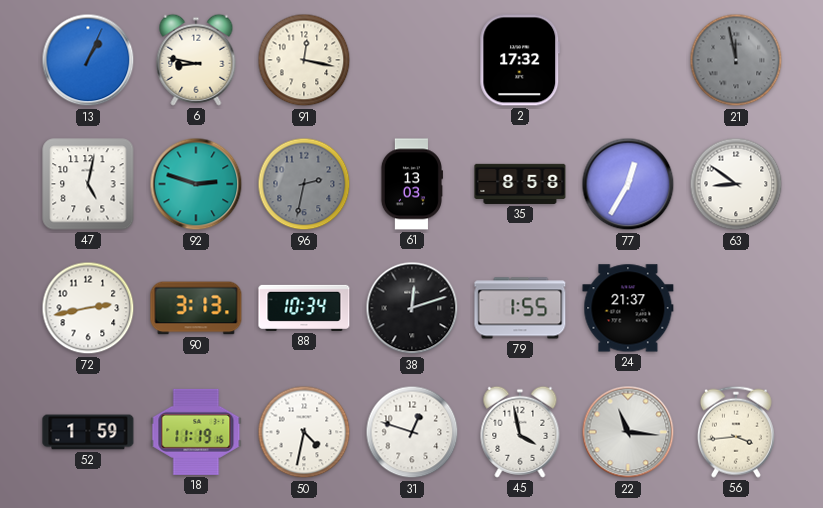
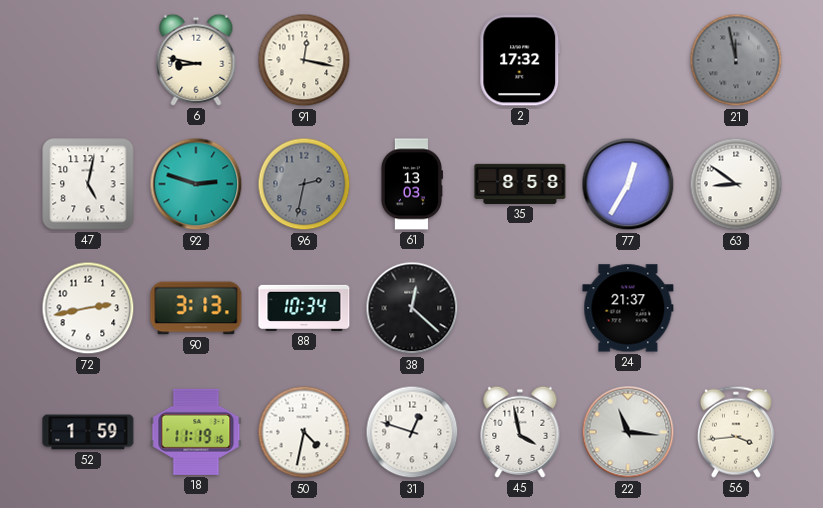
13: 1:04 -> none
38: 12:12 -> 12:22
79: 1:55 -> none
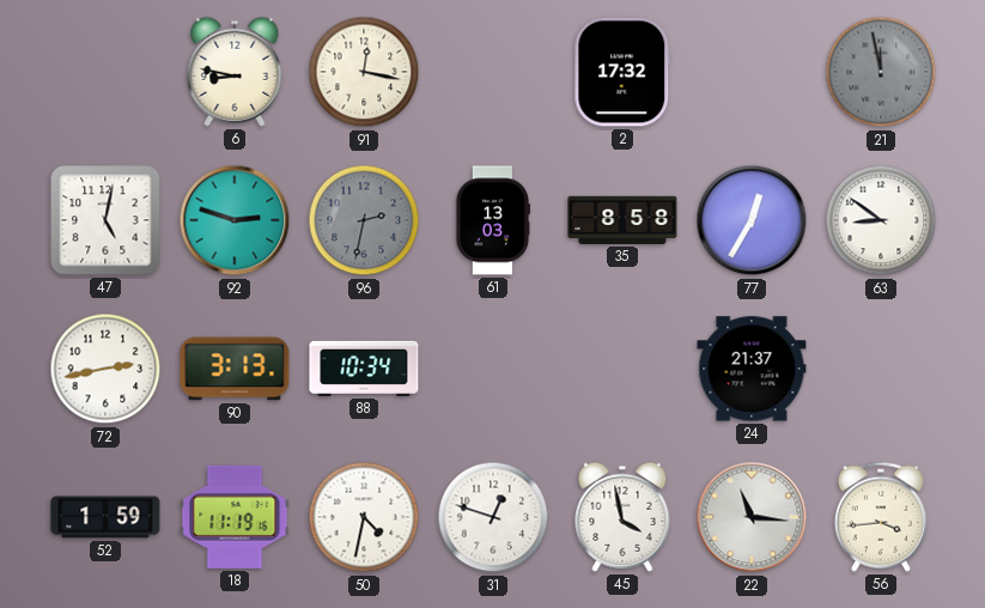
38: 12:22 -> none
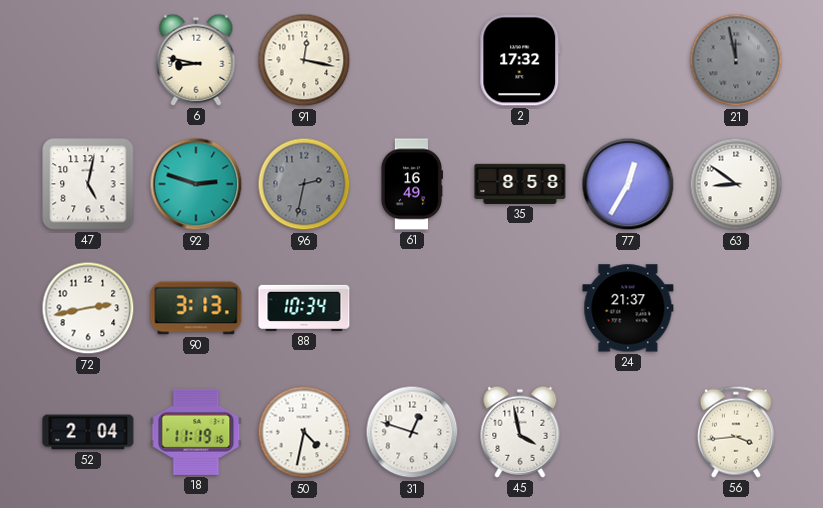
61: 13:03 -> 16:49
52: 1:59 -> 2:04
22: 11:16 -> none
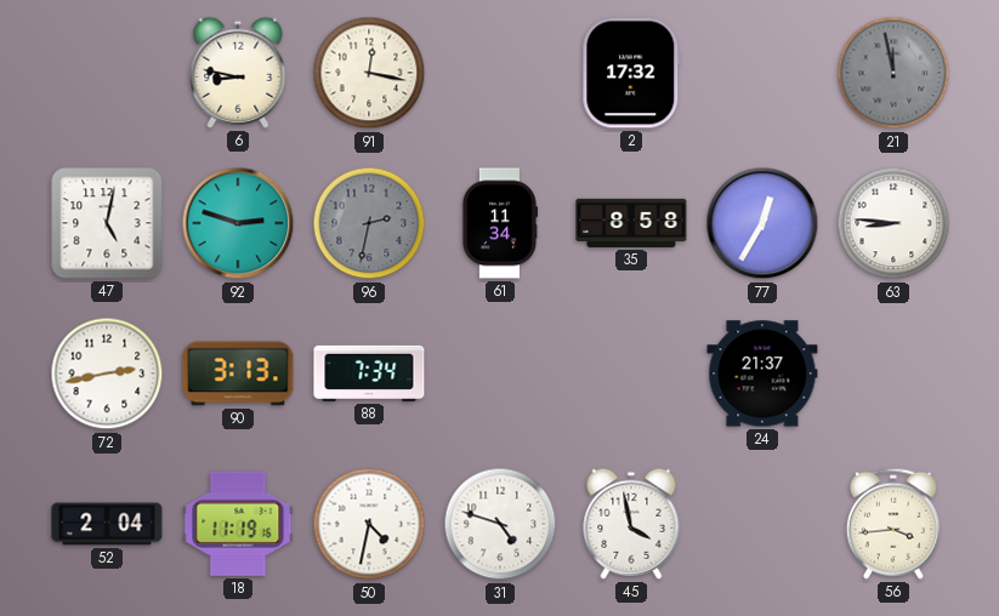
61: 16:49 -> 11:34
63: 8:51 -> 8:46
88: 10:34 -> 7:34
31: 12:48 -> 4:48
